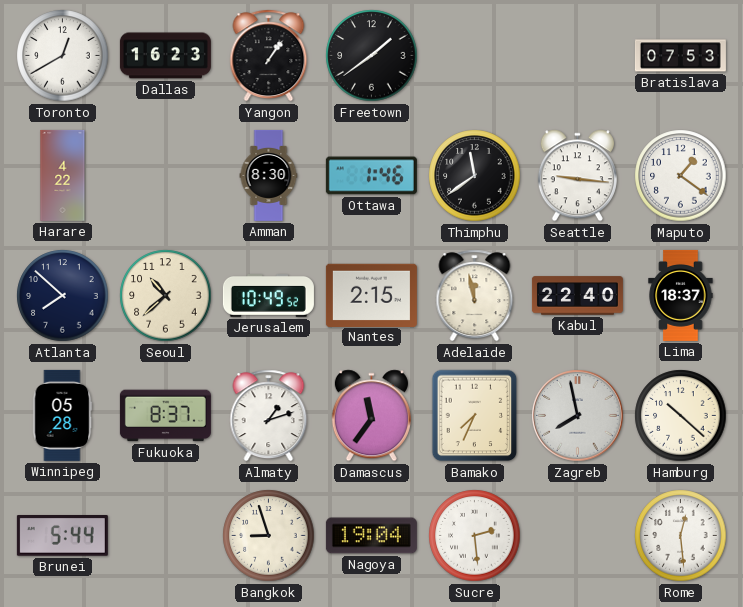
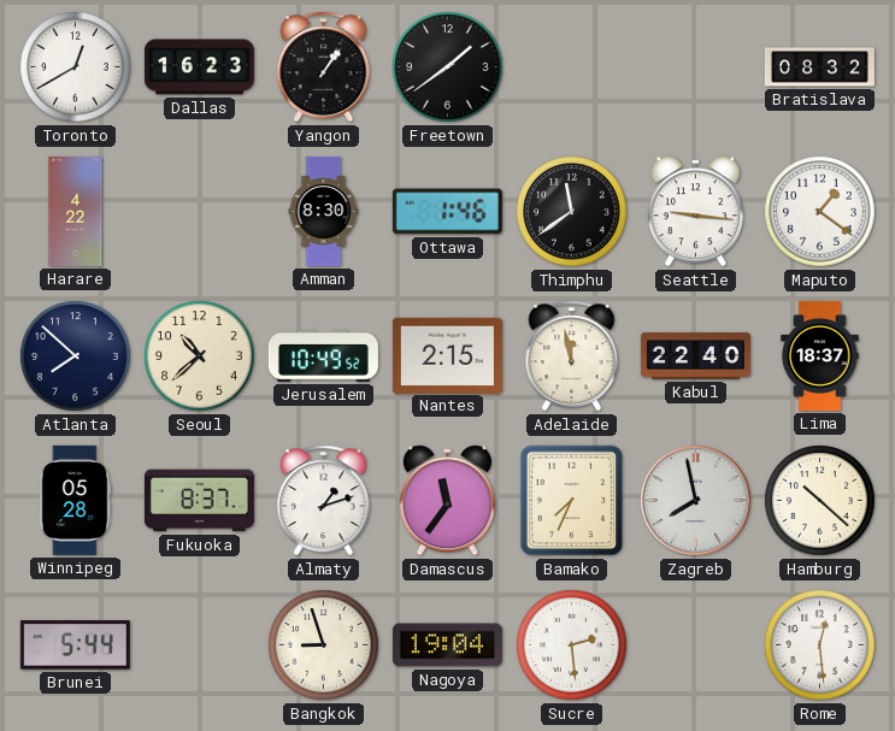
Bratislava: 07:53 -> 08:32
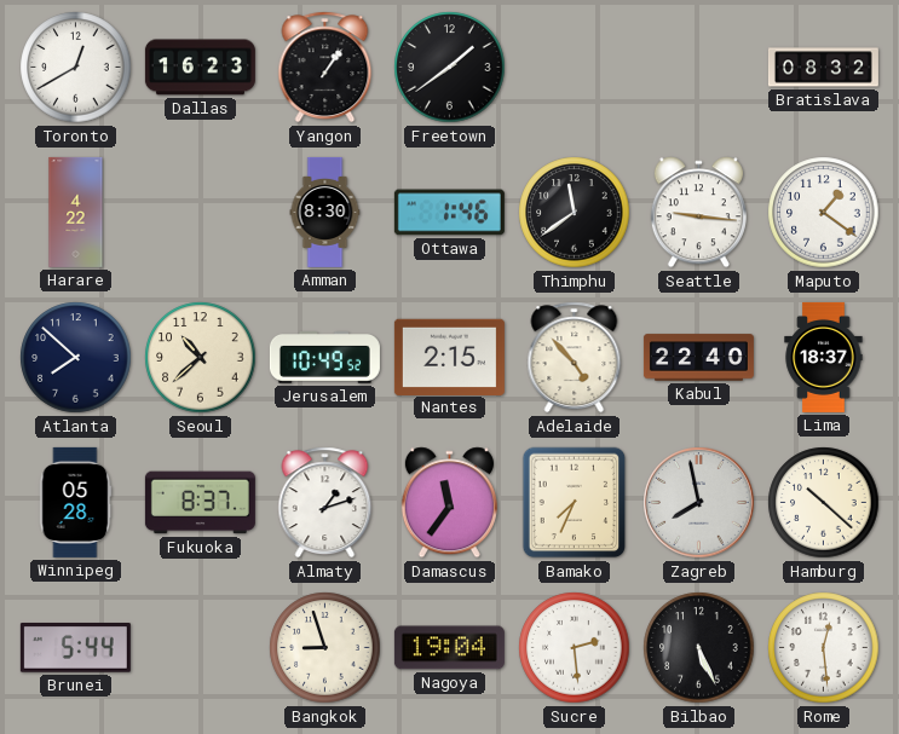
Adelaide: 11:58 -> 4:53
Bilbao: none -> 5:26
